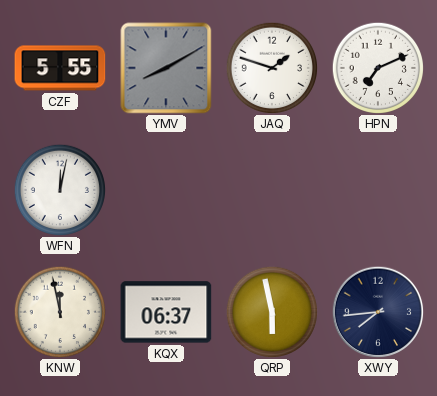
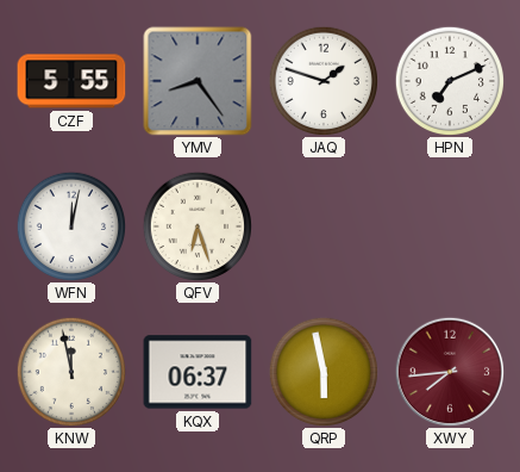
YMV: 8:10 -> 8:24
QFV: none -> 6:27
XWY dial: navy -> burgundy
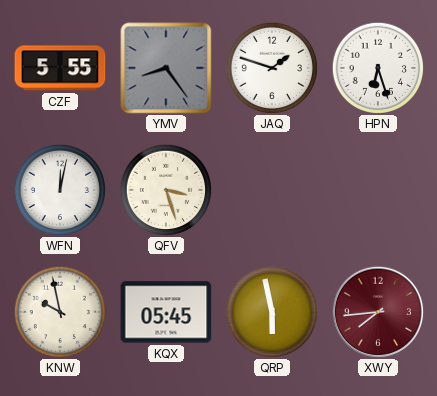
HPN: 7:11 -> 6:27
QFV: 6:27 -> 3:27
KNW: 11:58 -> 9:58
KQX: 06:37 -> 05:45
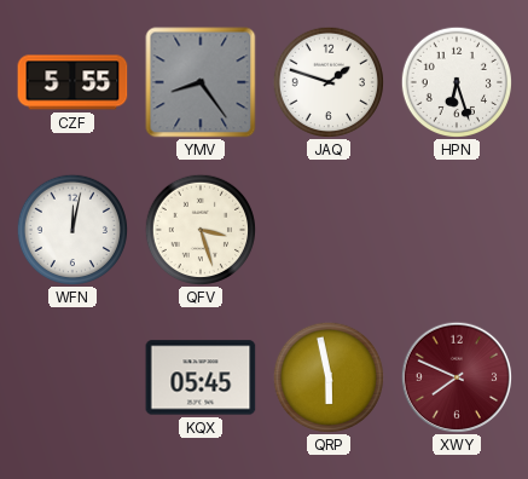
KNW: 9:58 -> none
XWY: 7:44 -> 7:49
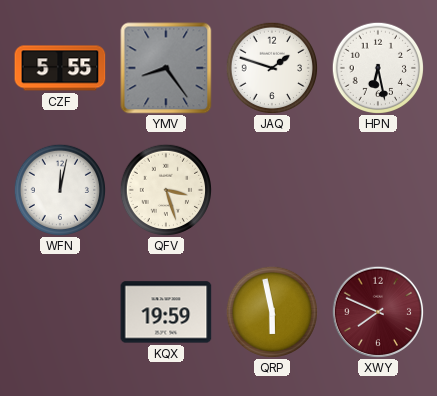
HPN: 6:27 -> 6:28
KQX: 05:45 -> 19:59
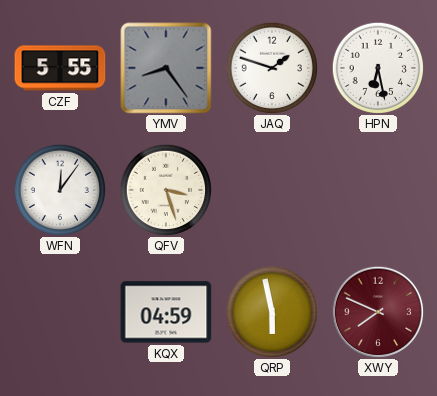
WFN: 12:02 -> 12:06
KQX: 19:59 -> 04:59
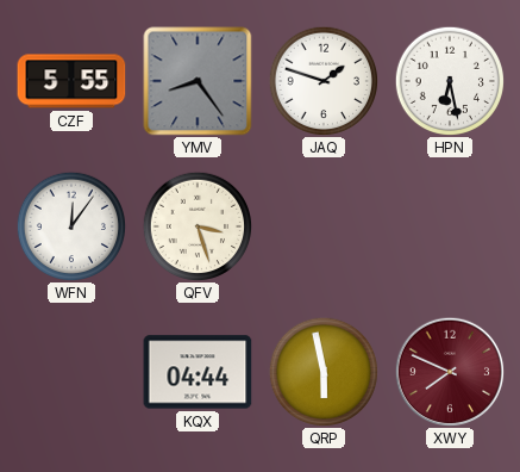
KQX: 04:59 -> 04:44
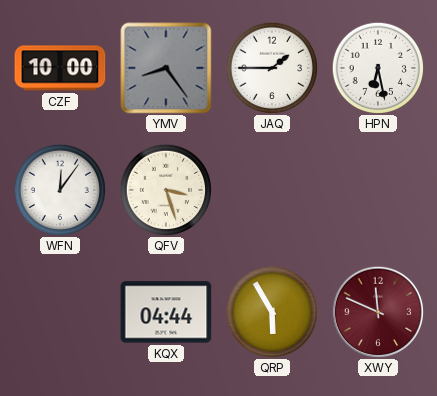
CZF: 5:55 -> 10:00
JAQ: 1:48 -> 1:45
QRP: 5:58 -> 5:55
XWY: 7:49 -> 11:49
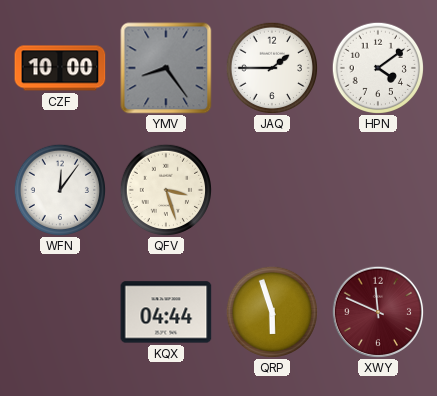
HPN: 6:28 -> 4:09
QRP: 5:55 -> 5:57
